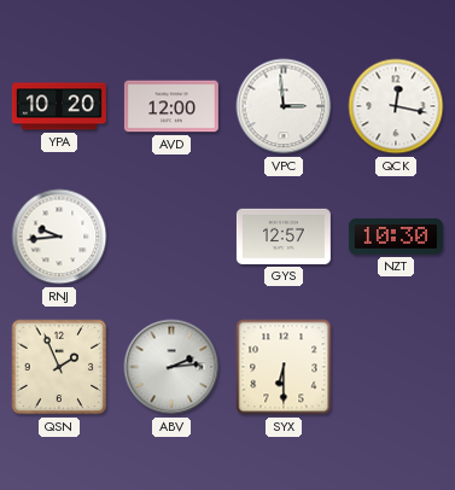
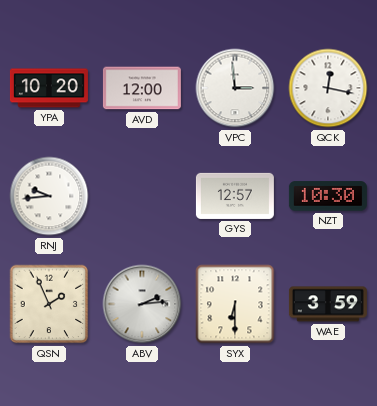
WAE: none -> 3:59
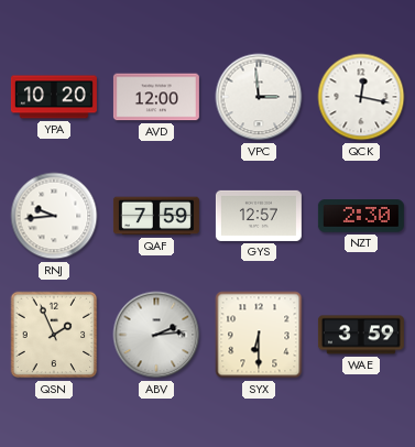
QAF: none -> 7:59
NZT: 10:30 -> 2:30
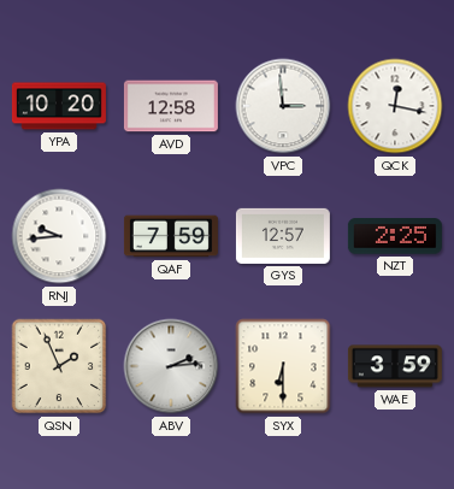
AVD: 12:00 -> 12:58
NZT: 2:30 -> 2:25
